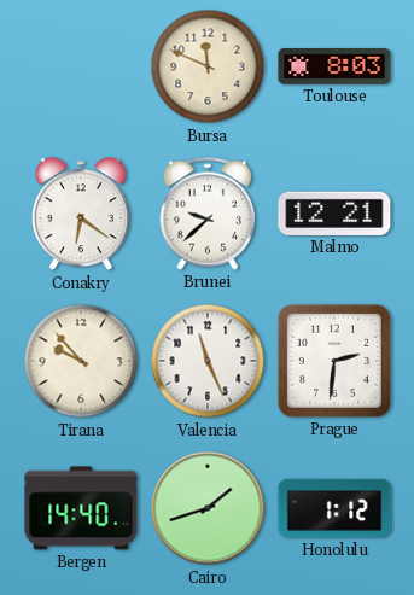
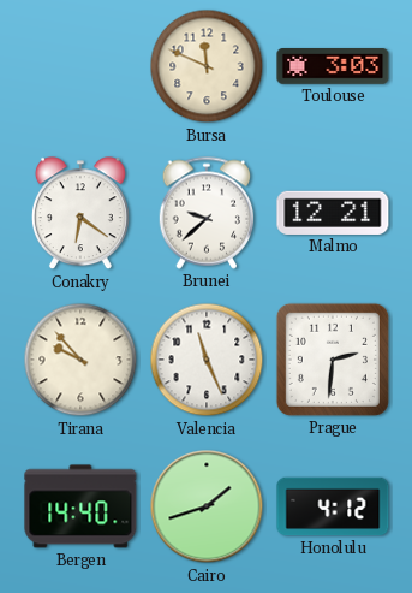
Toulouse: 8:03 -> 3:03
Honolulu: 1:12 -> 4:12
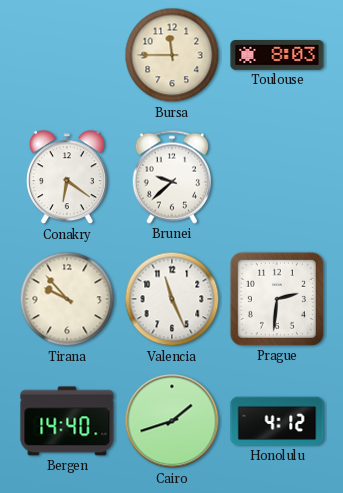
Bursa: 11:49 -> 11:45
Toulouse: 3:03 -> 8:03
Malmo: 12:21 -> none
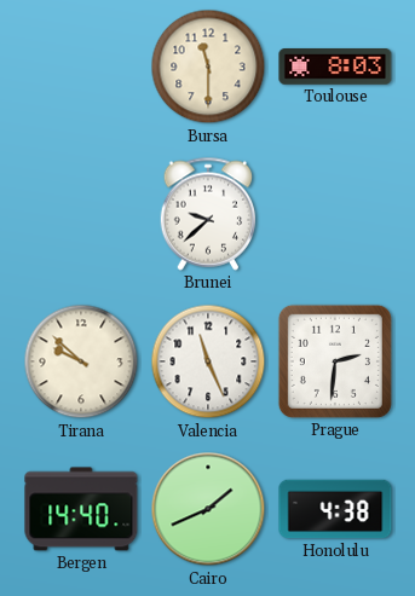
Bursa: 11:45 -> 11:30
Conakry: 6:21 -> none
Tirana: 9:53 -> 9:52
Cairo: 1:42 -> 1:41
Honolulu: 4:12 -> 4:38
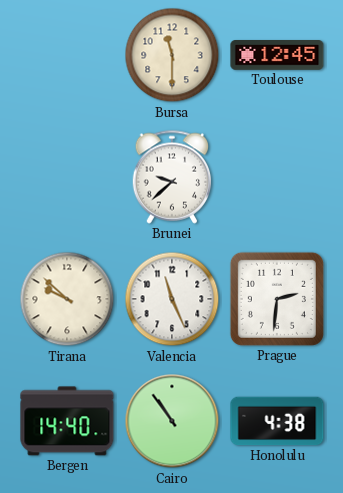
Toulouse: 8:03 -> 12:45
Cairo: 1:41 -> 10:54
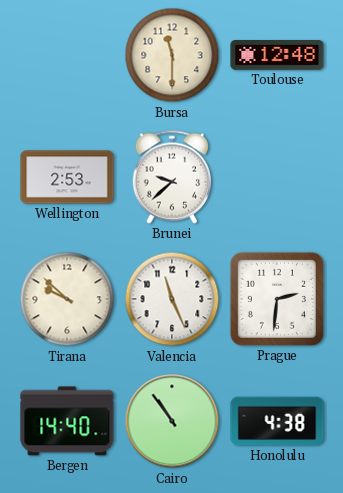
Toulouse: 12:45 -> 12:48
Wellington: none -> 2:53
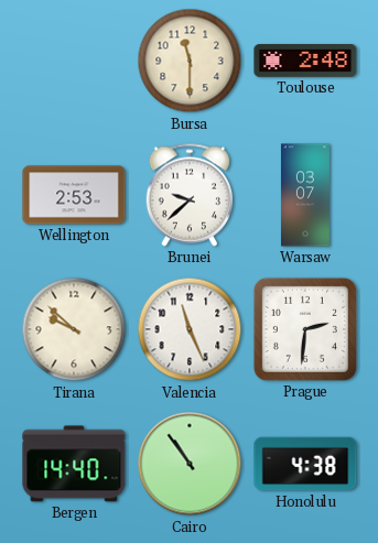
Toulouse: 12:48 -> 2:48
Warsaw: none -> 03:07
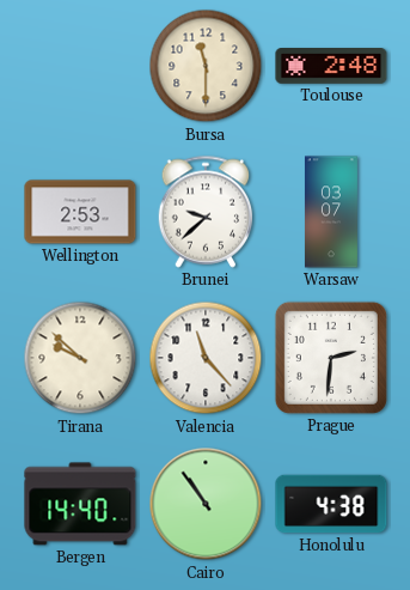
Valencia: 11:26 -> 11:23
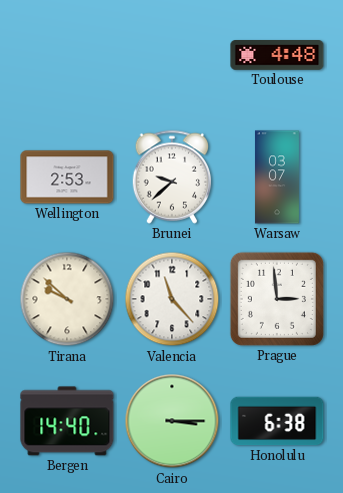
Bursa: 11:30 -> none
Toulouse: 2:48 -> 4:48
Prague: 2:31 -> 2:59
Cairo: 10:54 -> 3:15
Honolulu: 4:38 -> 6:38
